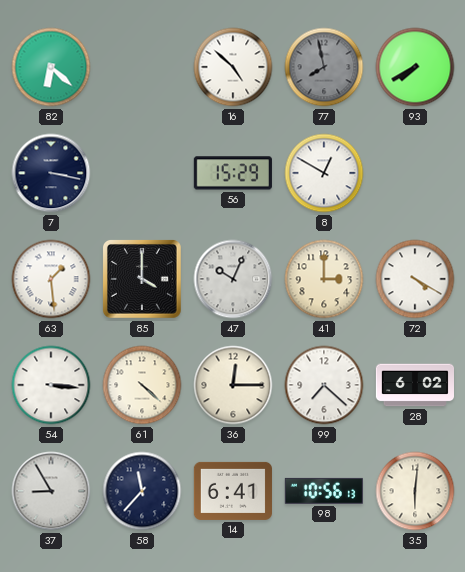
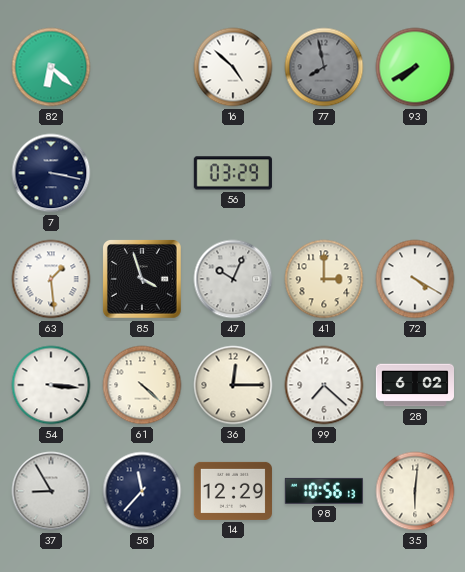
56: 15:29 -> 03:29
8: 12:50 -> none
85: 4:00 -> 3:57
14: 6:41 -> 12:29
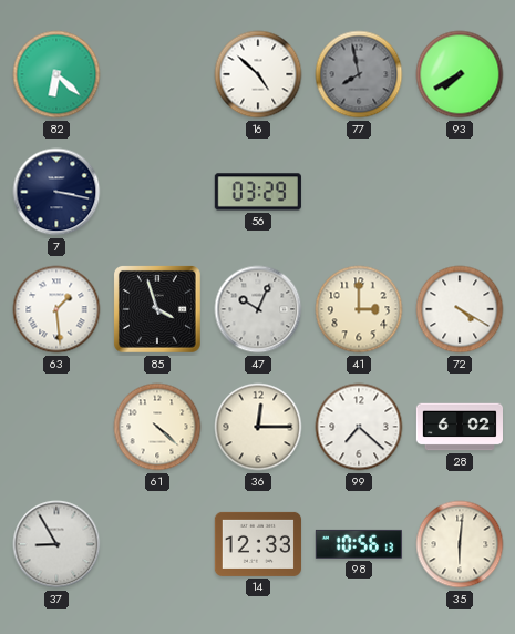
54: 3:16 -> none
58: 11:37 -> none
14: 12:29 -> 12:33
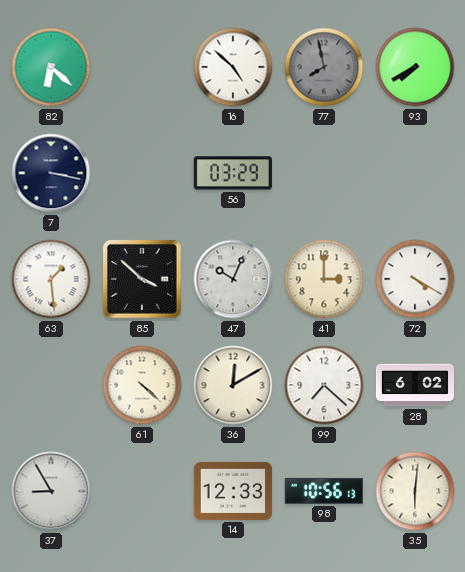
85: 3:57 -> 3:52
36: 12:15 -> 12:10
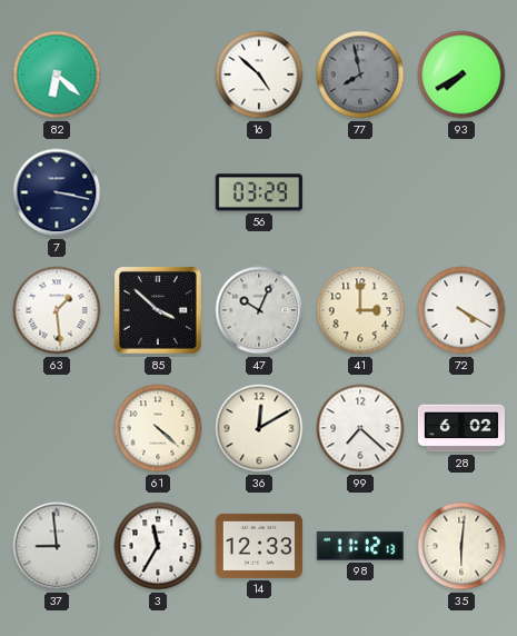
37: 8:55 -> 8:59
3: none -> 11:35
98: 10:56 -> 11:12
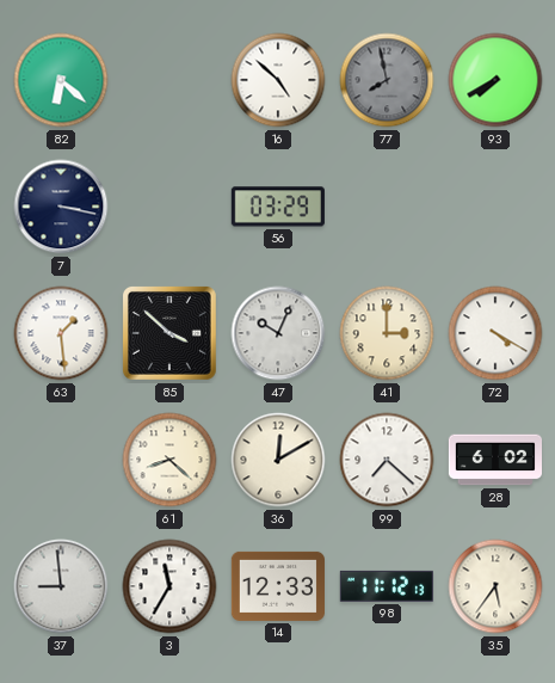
61: 4:22 -> 8:22
35: 6:01 -> 5:36
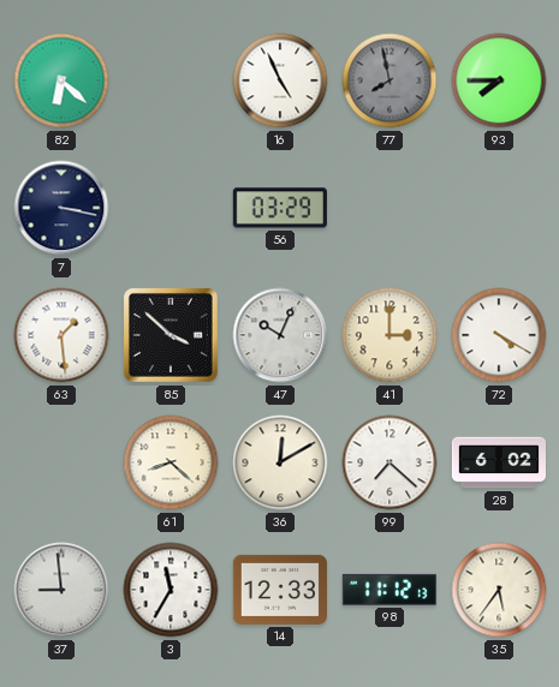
16: 4:52 -> 4:56
93: 7:40 -> 7:45
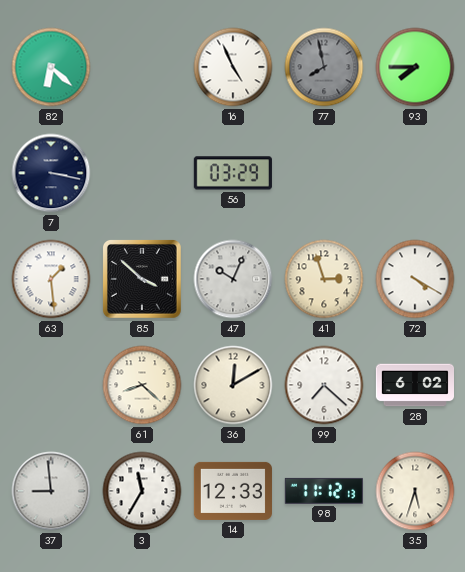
41: 3:00 -> 2:57
35: 5:36 -> 5:33
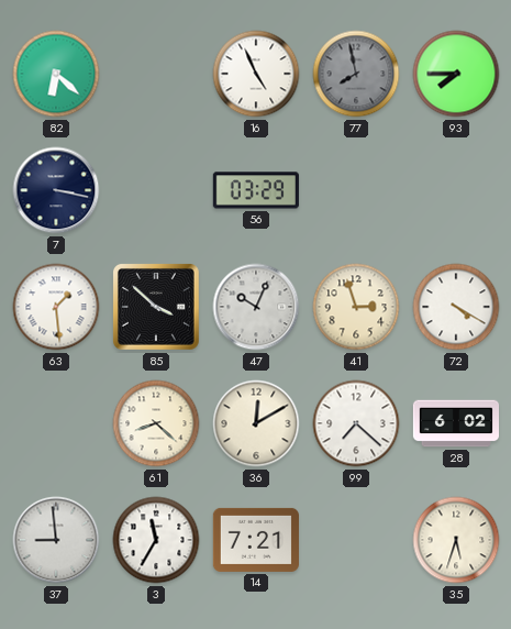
14: 12:33 -> 7:21
98: 11:12 -> none
